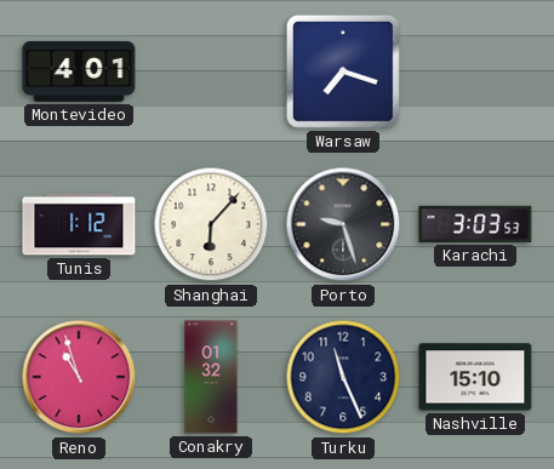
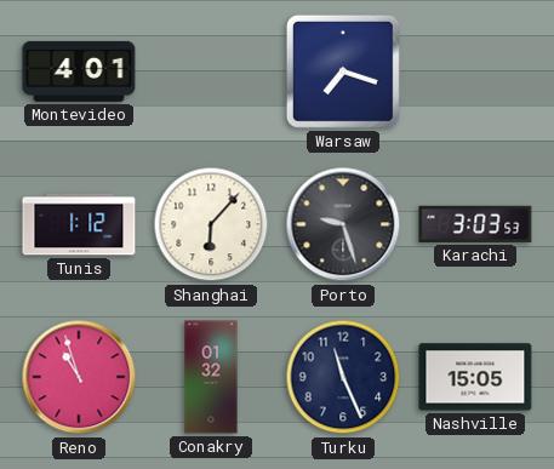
Nashville: 15:10 -> 15:05
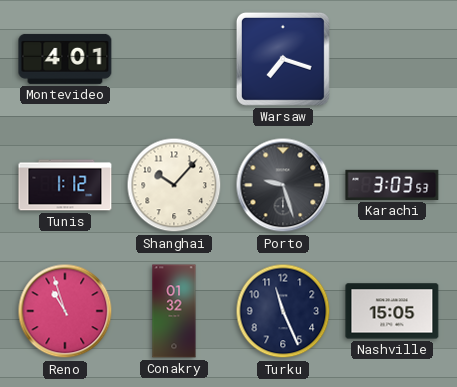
Shanghai: 6:07 -> 10:07
